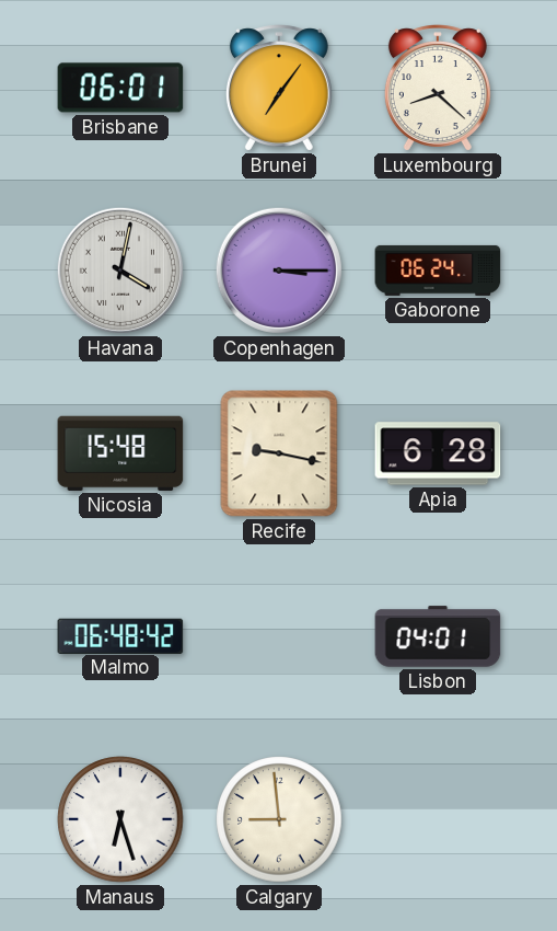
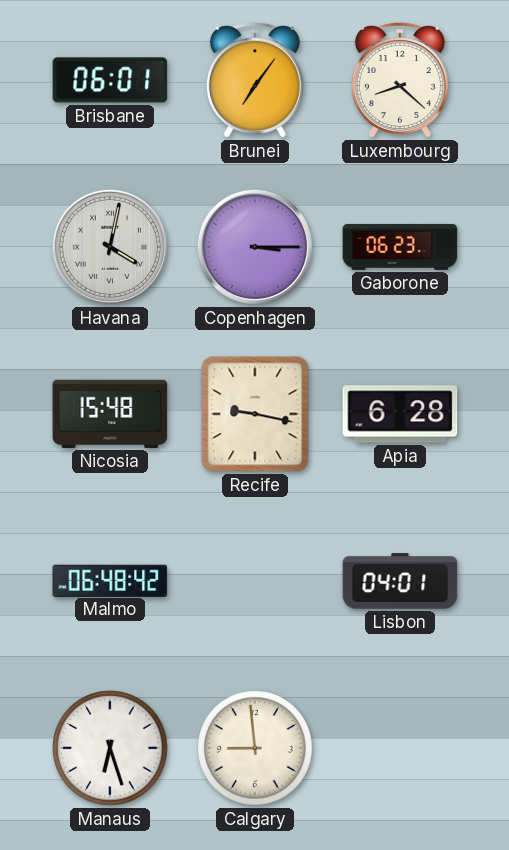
Gaborone: 06:24 -> 06:23
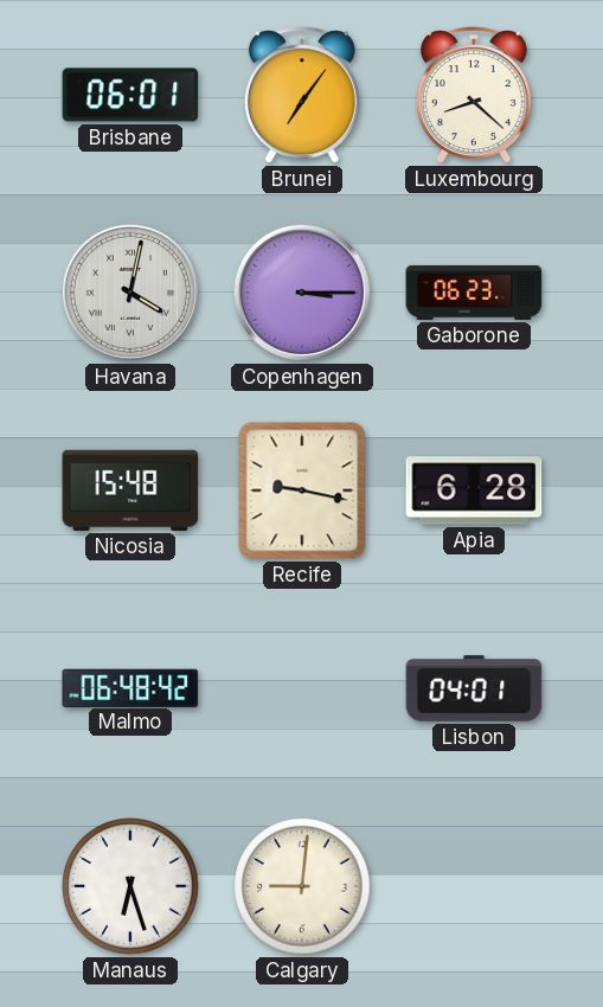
Calgary: 8:59 -> 9:01
